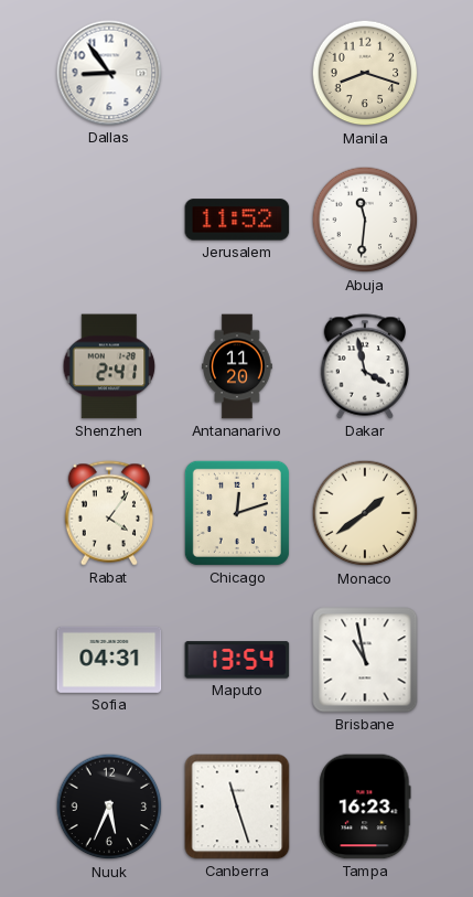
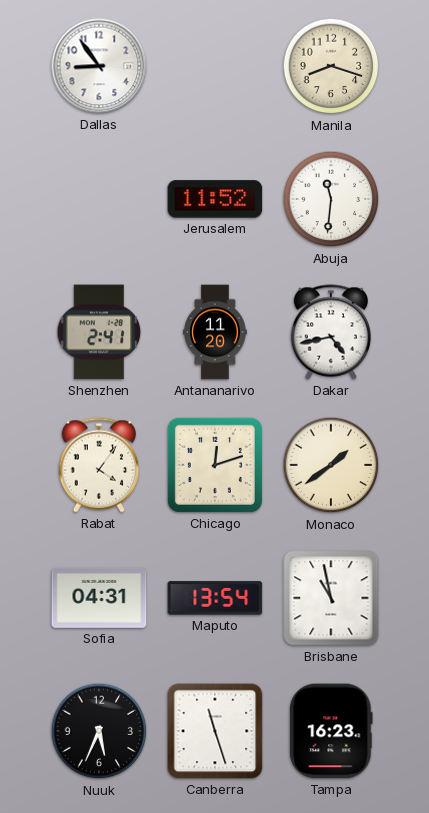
Dakar: 3:58 -> 4:43
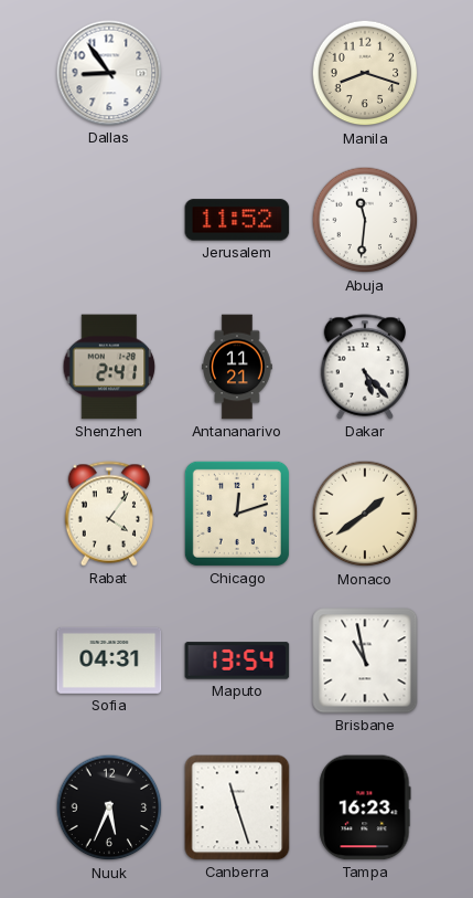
Antananarivo: 11:20 -> 11:21
Dakar: 4:43 -> 5:23
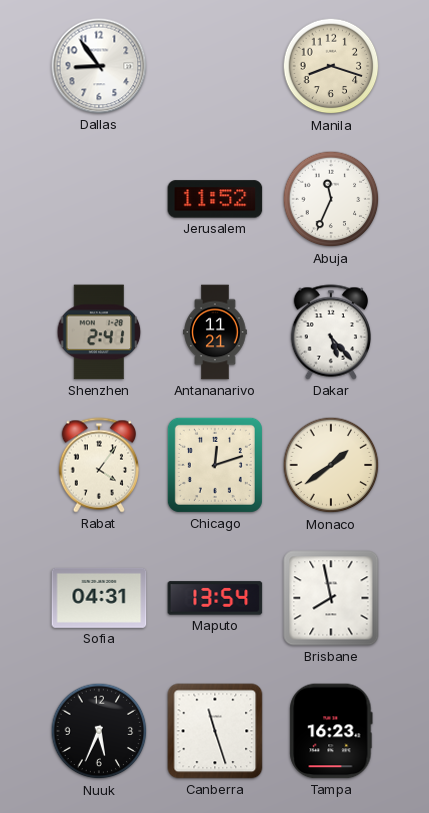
Abuja: 11:31 -> 11:34
Brisbane: 10:58 -> 7:58
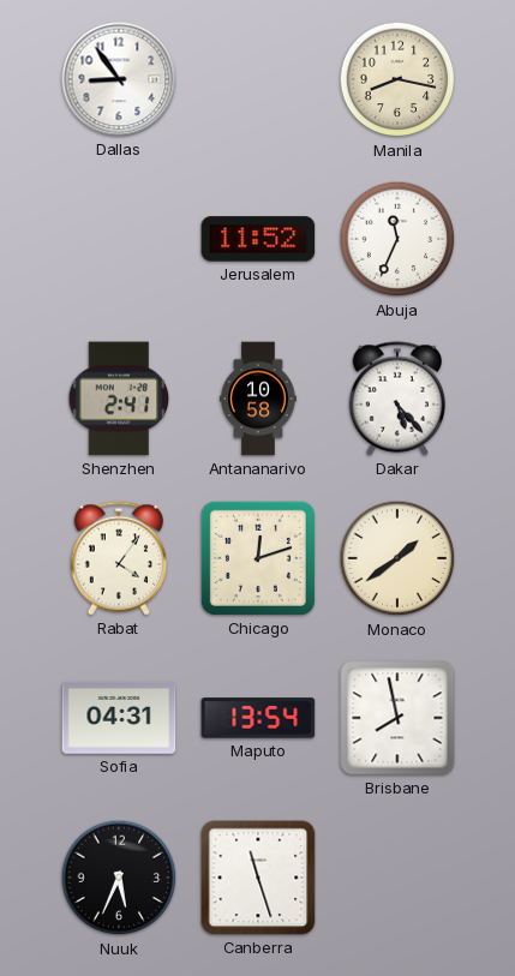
Manila: 8:18 -> 8:17
Antananarivo: 11:21 -> 10:58
Tampa: 16:23 -> none
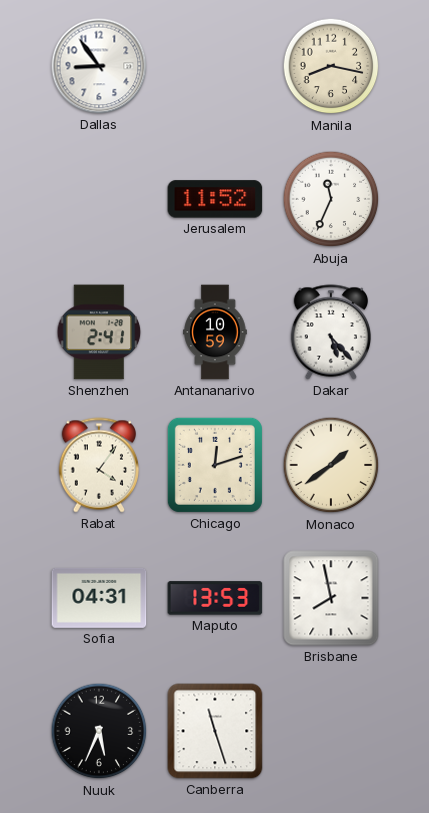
Antananarivo: 10:58 -> 10:59
Maputo: 13:54 -> 13:53
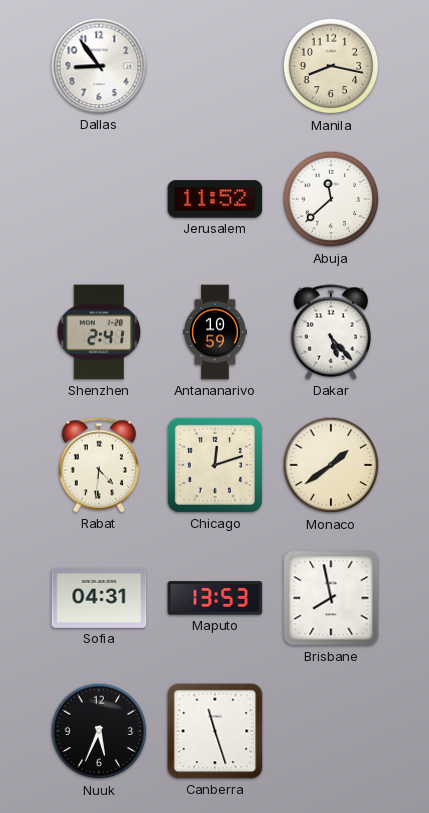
Abuja: 11:34 -> 11:38
Rabat: 4:06 -> 4:31
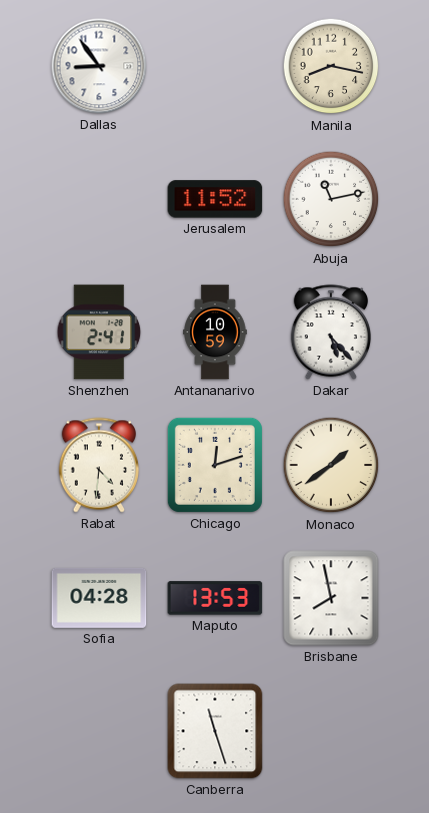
Abuja: 11:38 -> 11:13
Sofia: 04:31 -> 04:28
Nuuk: 5:34 -> none
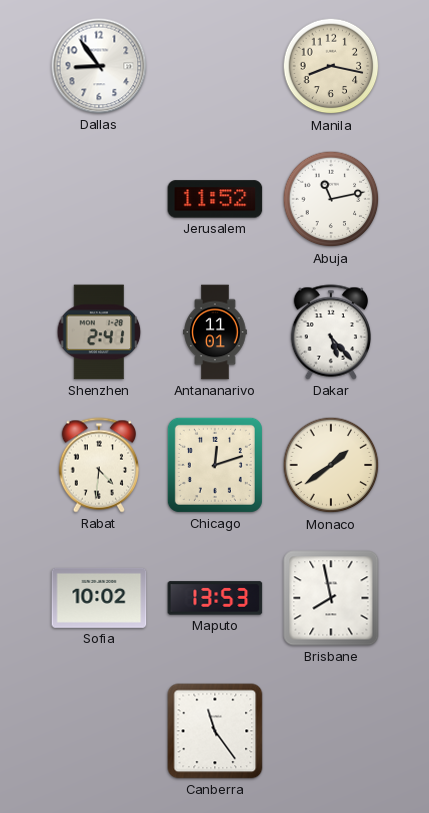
Antananarivo: 10:59 -> 11:01
Sofia: 04:28 -> 10:02
Canberra: 11:27 -> 11:24
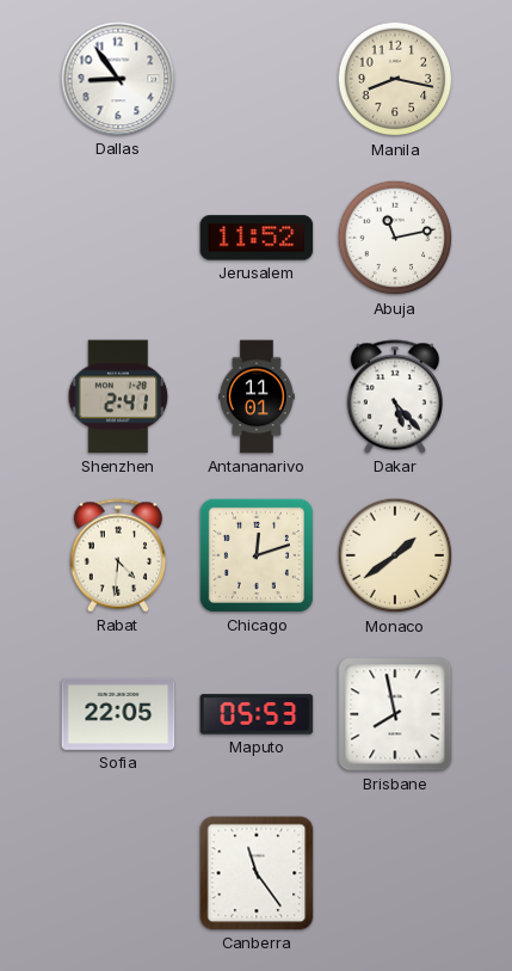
Sofia: 10:02 -> 22:05
Maputo: 13:53 -> 05:53
